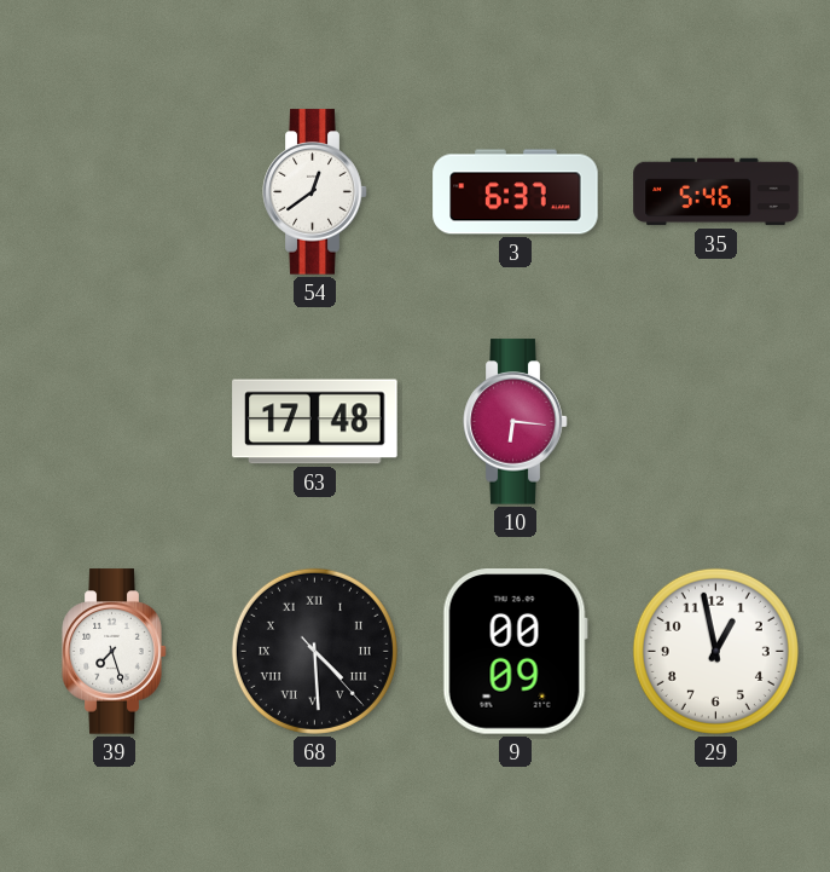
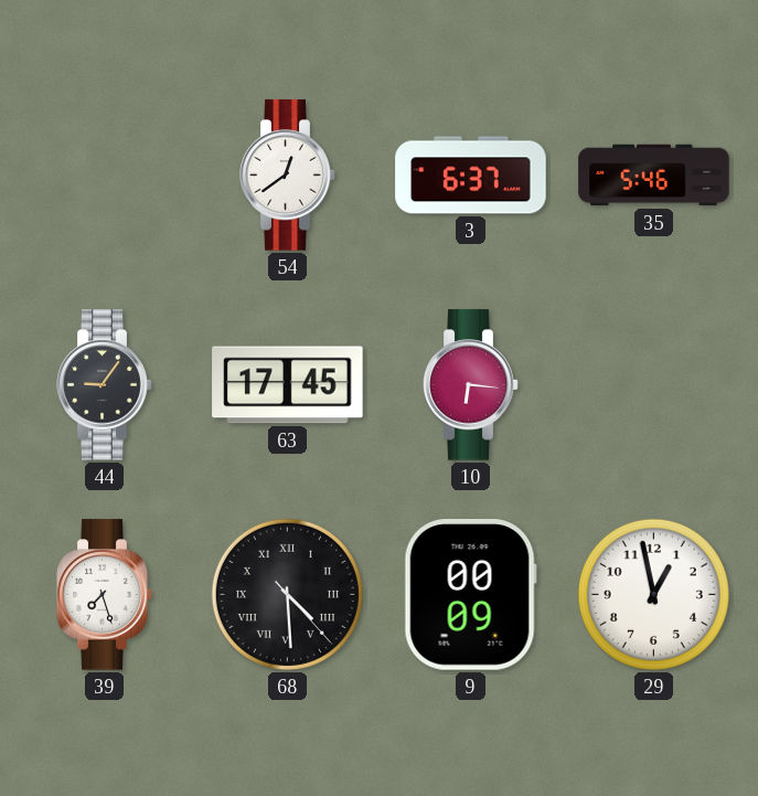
44: none -> 9:06
63: 17:48 -> 17:45
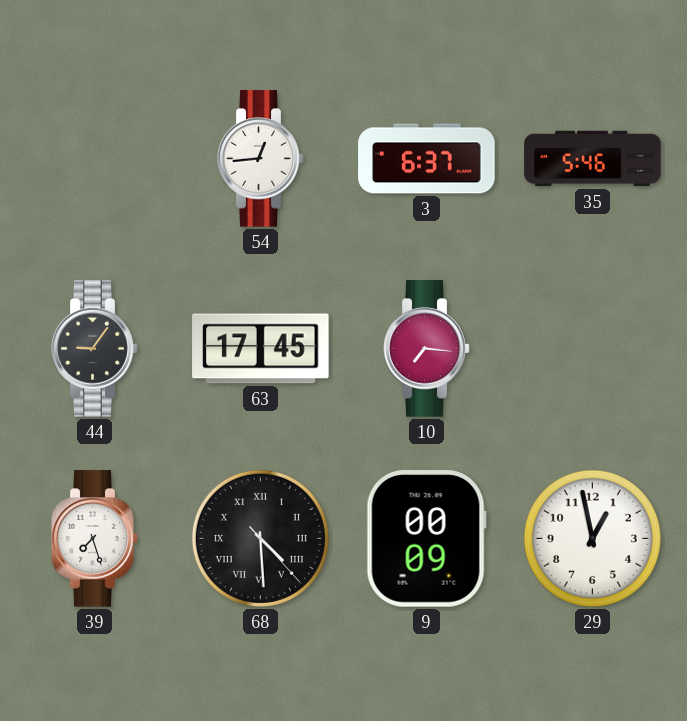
54: 12:39 -> 12:44
10: 6:16 -> 7:16
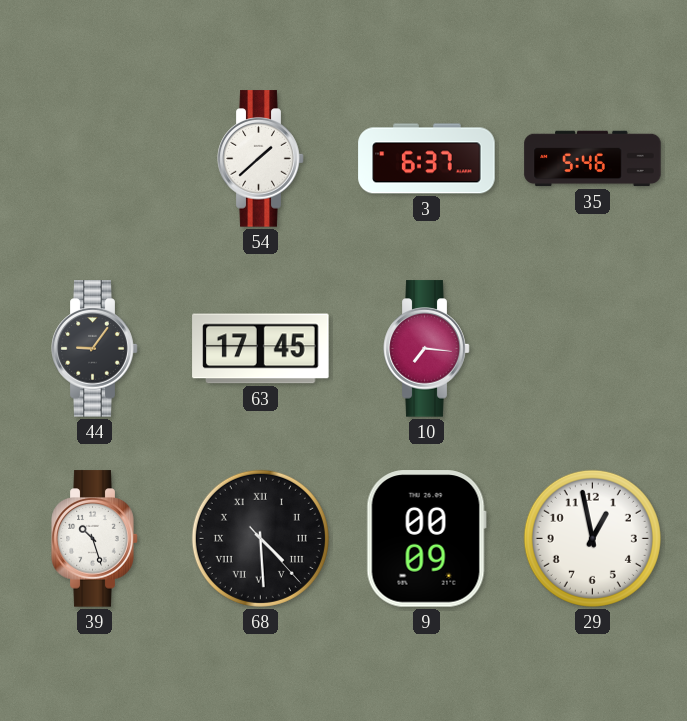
54: 12:44 -> 1:38
39: 7:27 -> 10:27
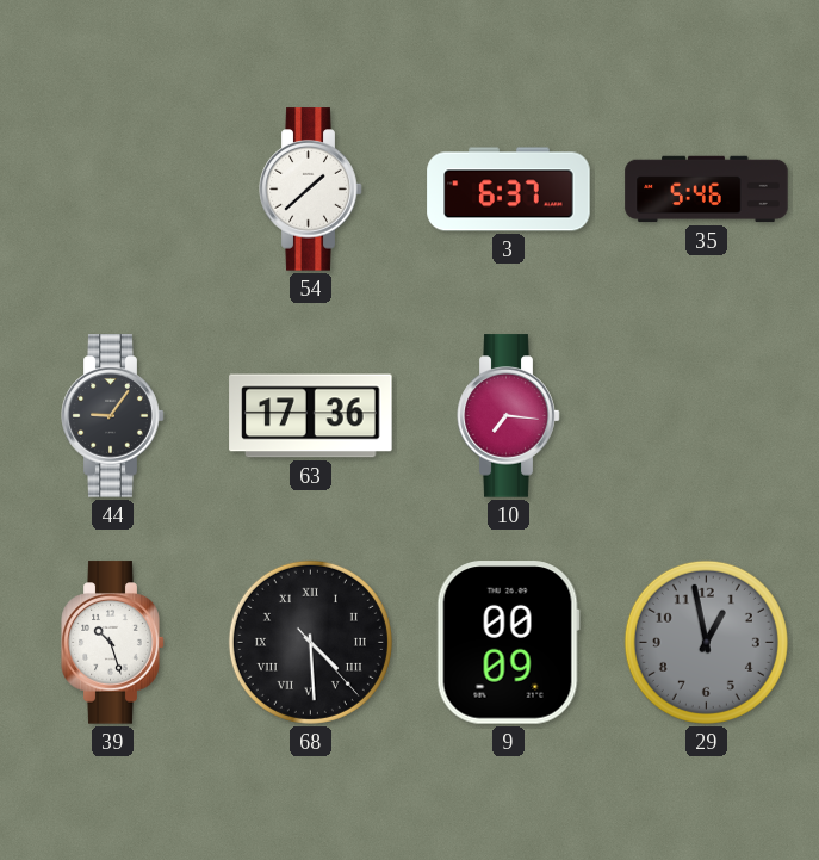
63: 17:45 -> 17:36
29 dial: white -> grey
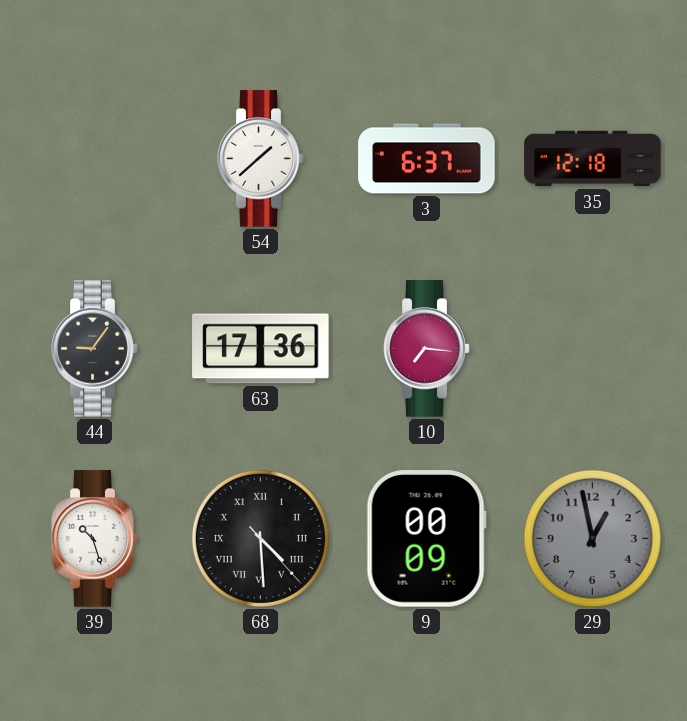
35: 5:46 -> 12:18
